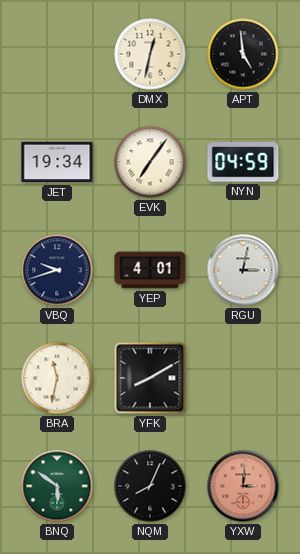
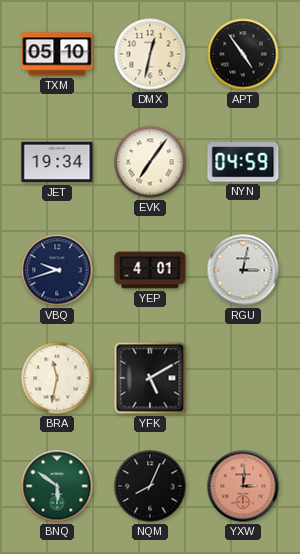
TXM: none -> 05:10
APT: 4:59 -> 4:54
YFK: 8:10 -> 5:10
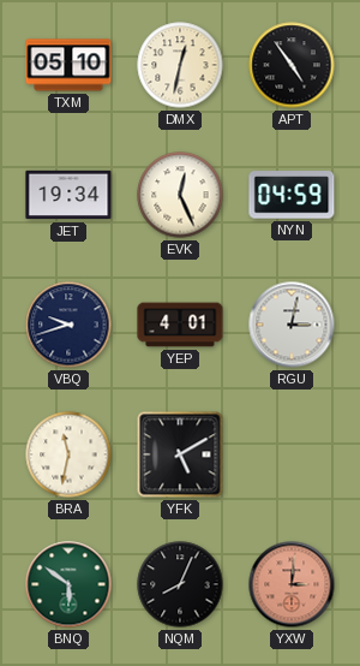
EVK: 7:06 -> 12:26
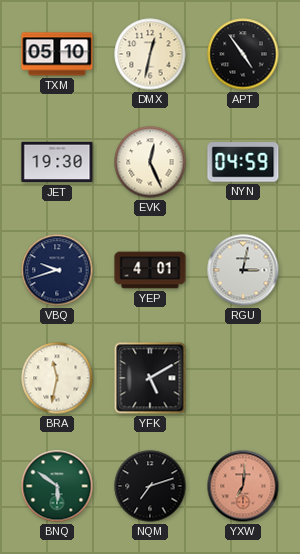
JET: 19:34 -> 19:30
NQM: 8:04 -> 7:12
YXW: 3:01 -> 7:01
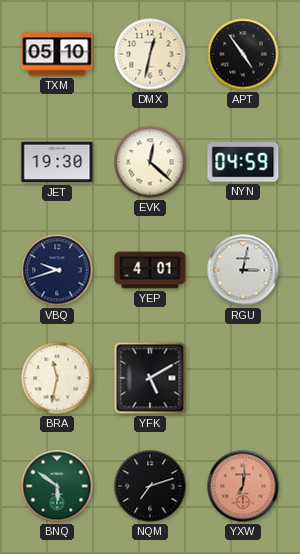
EVK: 12:26 -> 12:22
